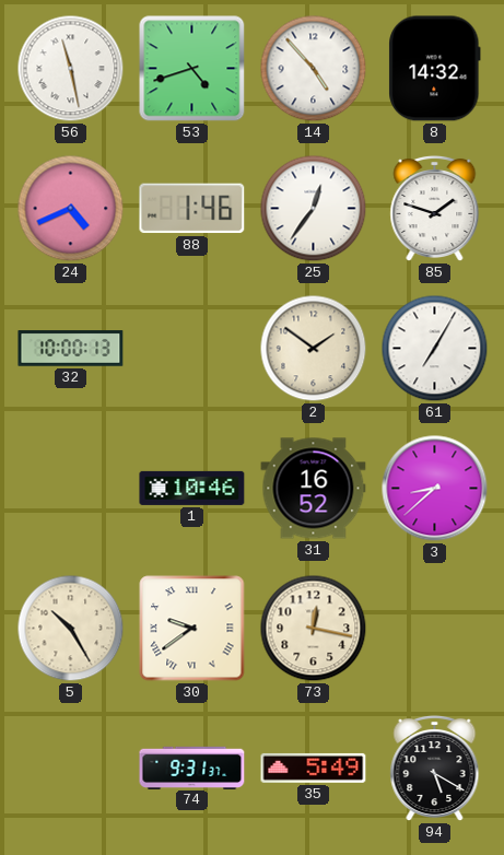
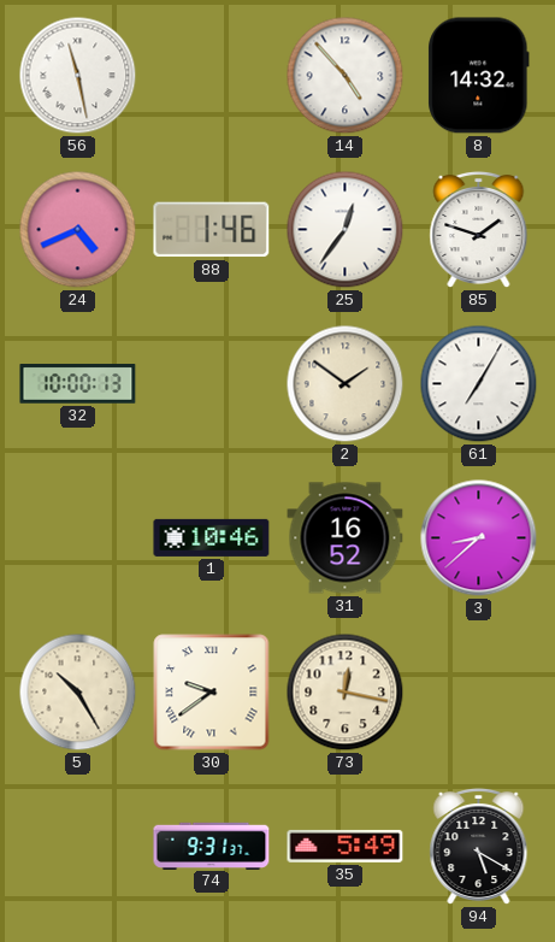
53: 4:42 -> none
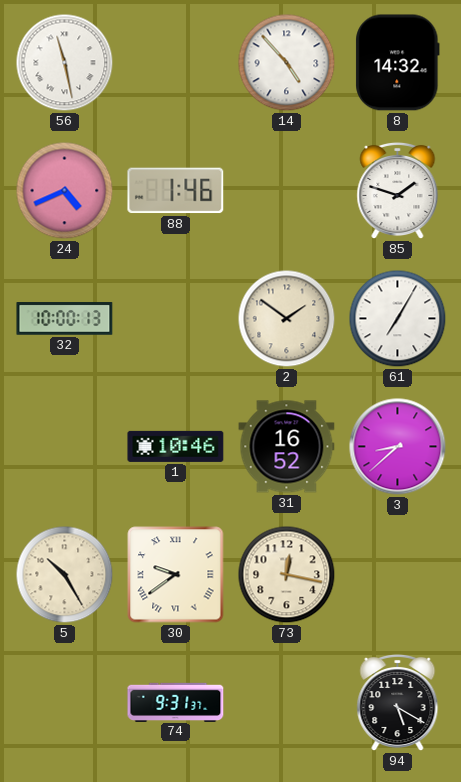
25: 12:36 -> none
35: 5:49 -> none
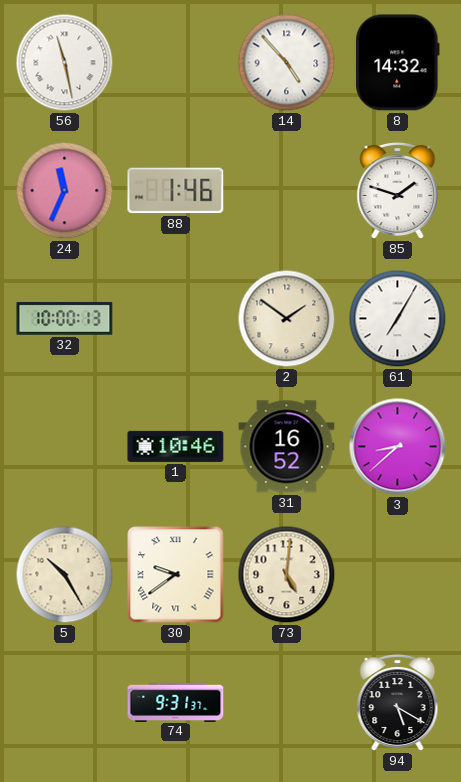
24: 4:41 -> 11:34
73: 12:17 -> 5:01
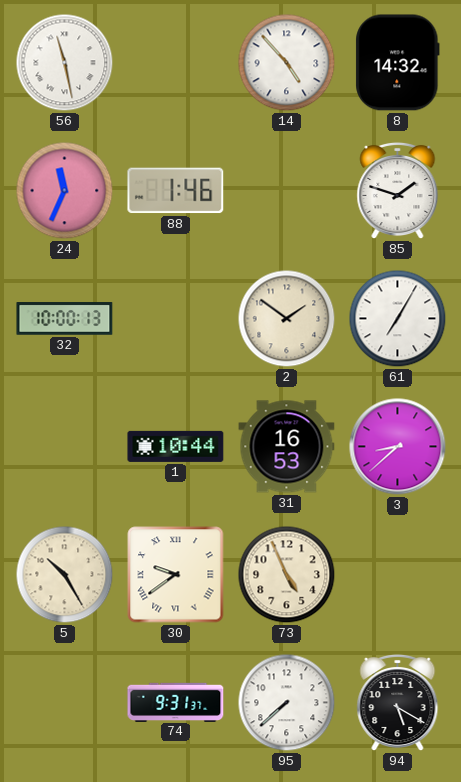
1: 10:46 -> 10:44
31: 16:52 -> 16:53
73: 5:01 -> 4:56
95: none -> 7:38
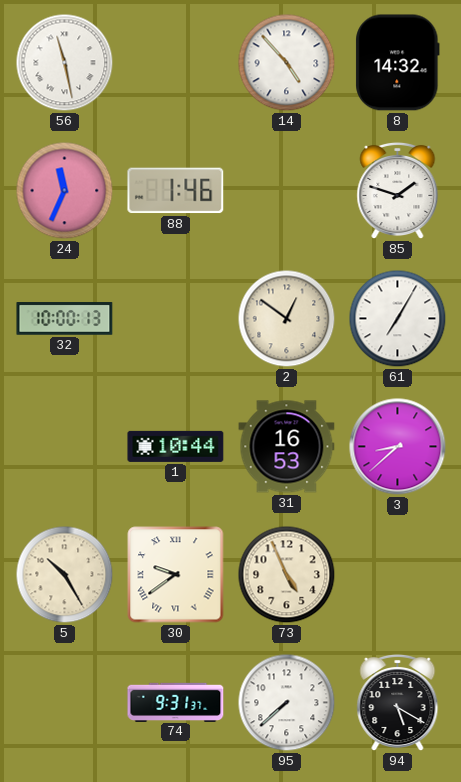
2: 1:51 -> 12:51
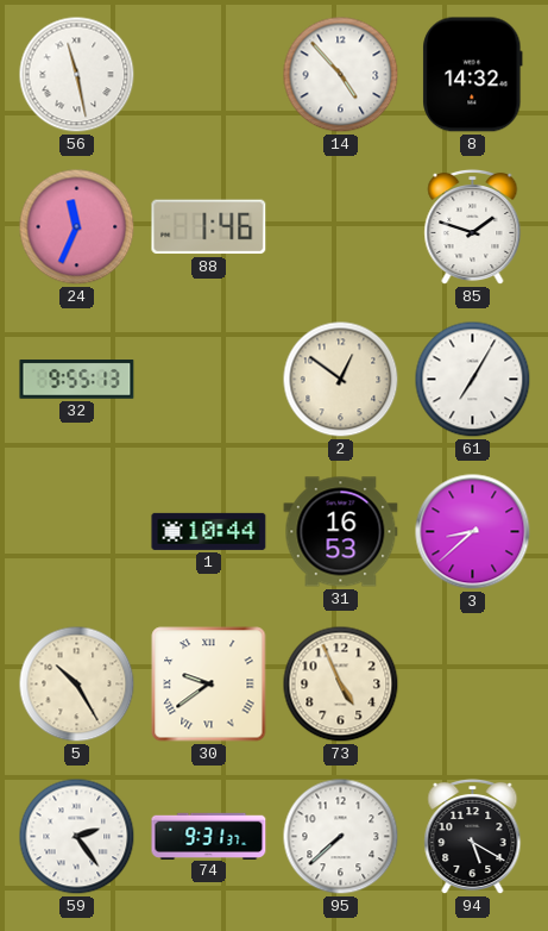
32: 10:00 -> 9:55
59: none -> 2:24
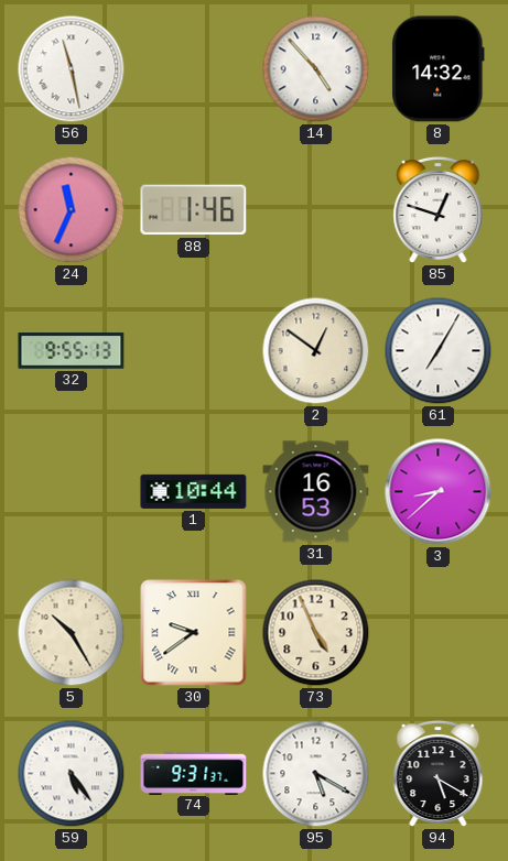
85: 1:48 -> 12:48
59: 2:24 -> 5:24
95: 7:38 -> 5:20
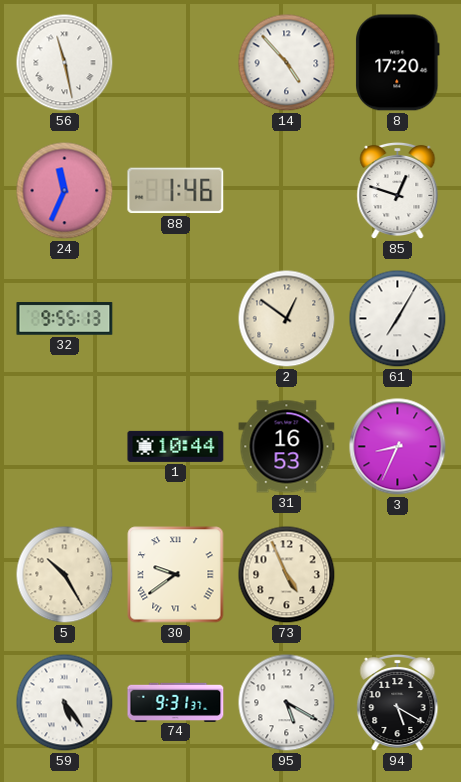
8: 14:32 -> 17:20
3: 8:38 -> 8:34
